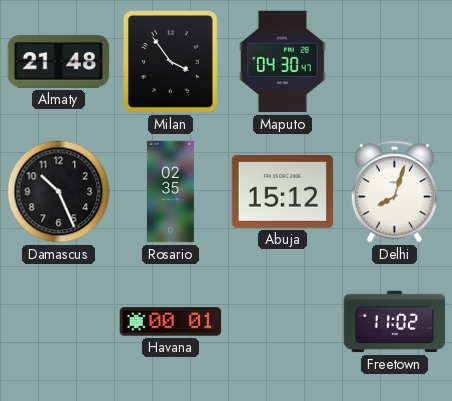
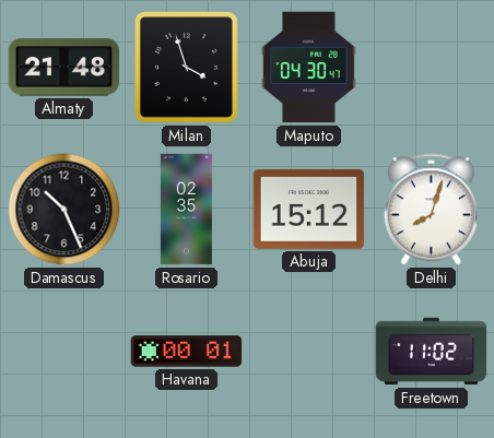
Milan: 3:54 -> 3:57
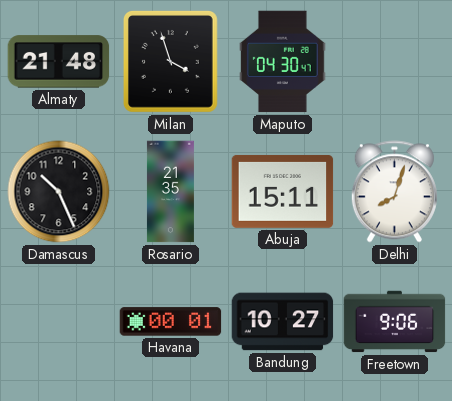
Rosario: 02:35 -> 21:35
Abuja: 15:12 -> 15:11
Bandung: none -> 10:27
Freetown: 11:02 -> 9:06
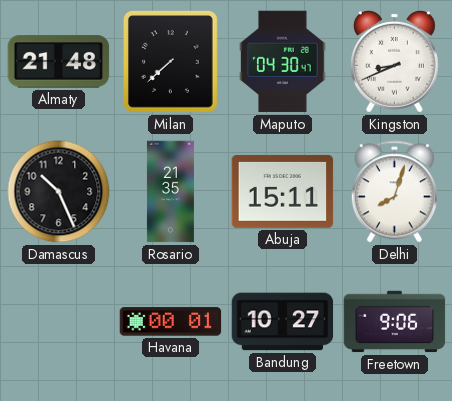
Milan: 3:57 -> 7:38
Kingston: none -> 8:41
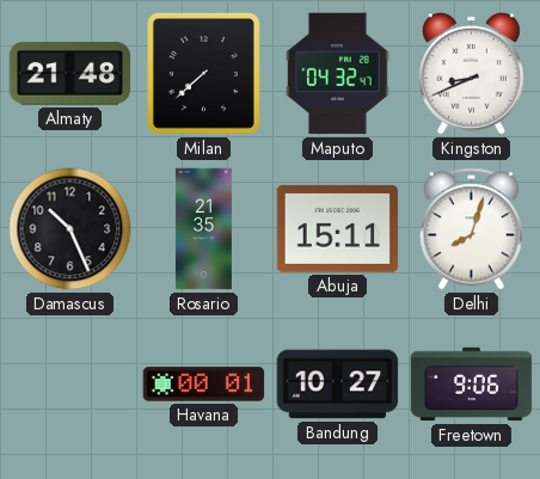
Maputo: 04:30 -> 04:32
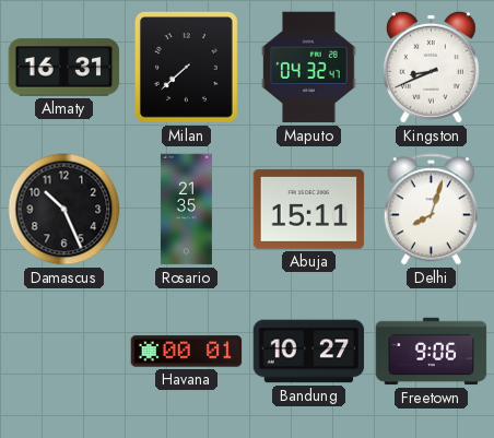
Almaty: 21:48 -> 16:31
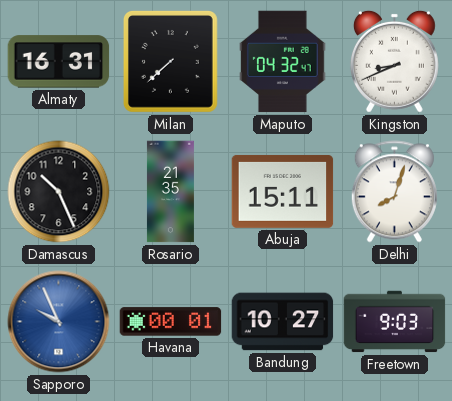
Sapporo: none -> 9:56
Freetown: 9:06 -> 9:03
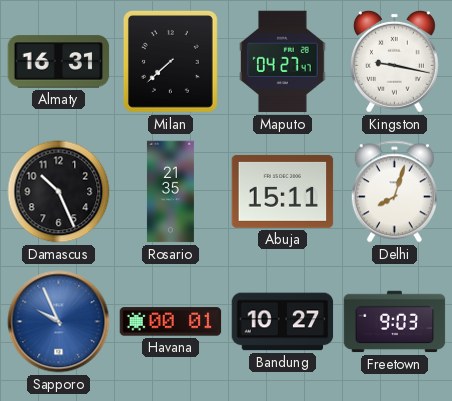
Maputo: 04:32 -> 04:27
Kingston: 8:41 -> 9:17
